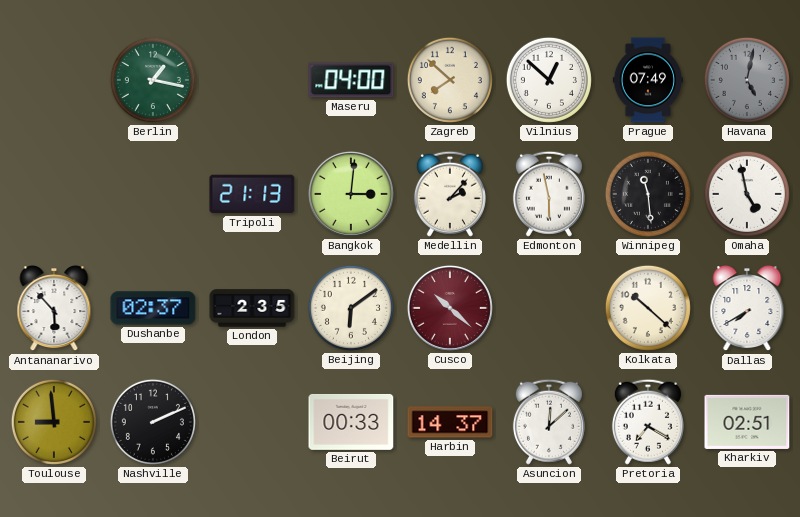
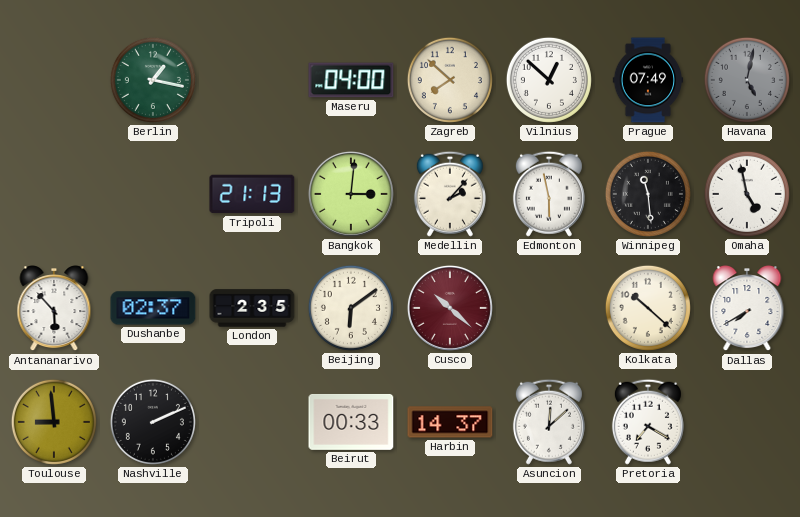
Kharkiv: 02:51 -> none
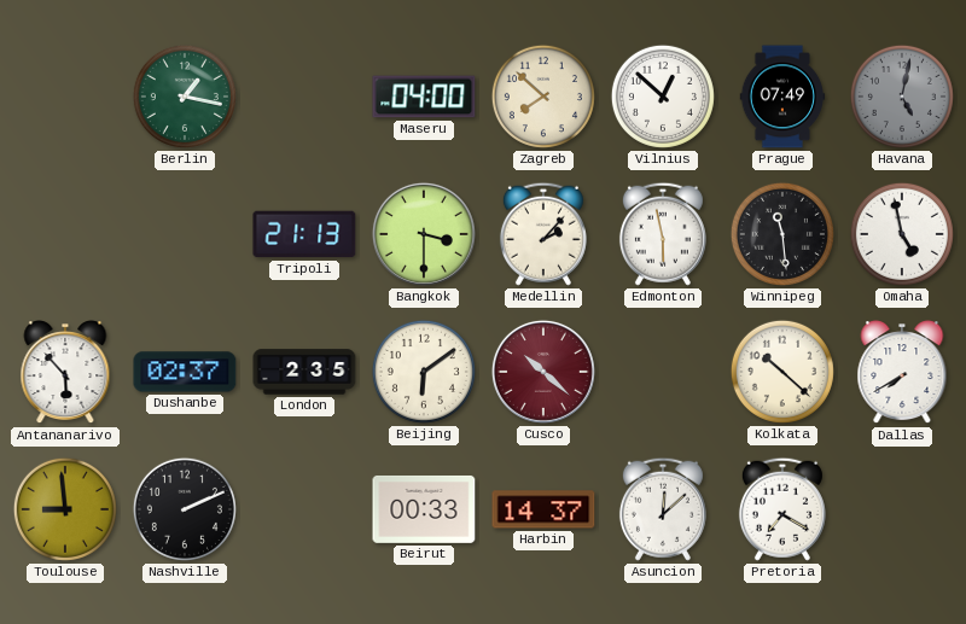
Bangkok: 3:01 -> 3:30
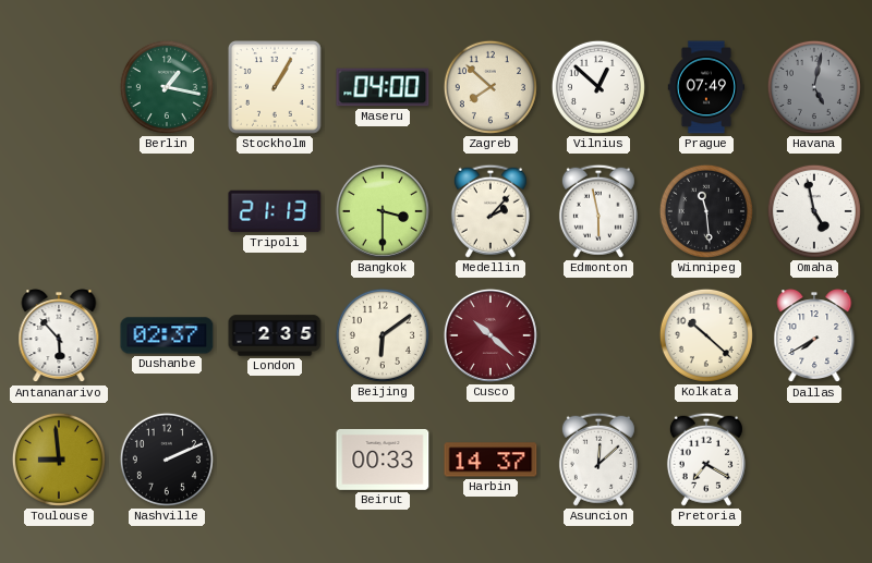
Stockholm: none -> 1:05
